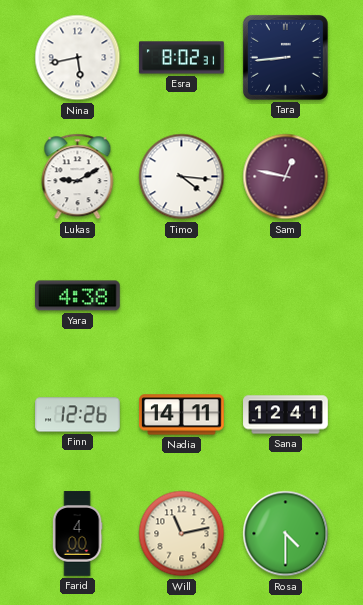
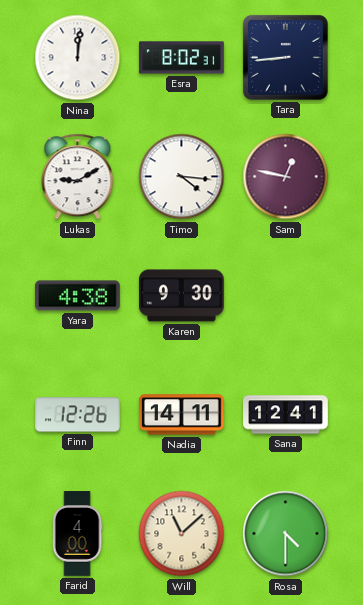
Nina: 5:43 -> 12:01
Karen: none -> 9:30
Will: 11:13 -> 11:08
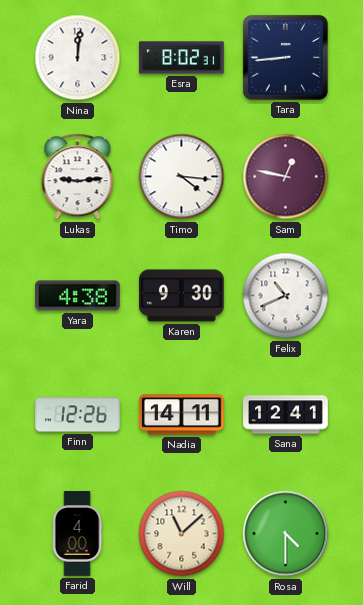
Lukas: 9:10 -> 9:14
Felix: none -> 10:41
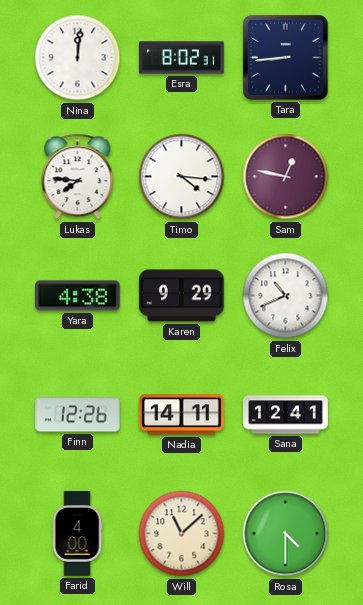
Lukas: 9:14 -> 7:46
Karen: 9:30 -> 9:29
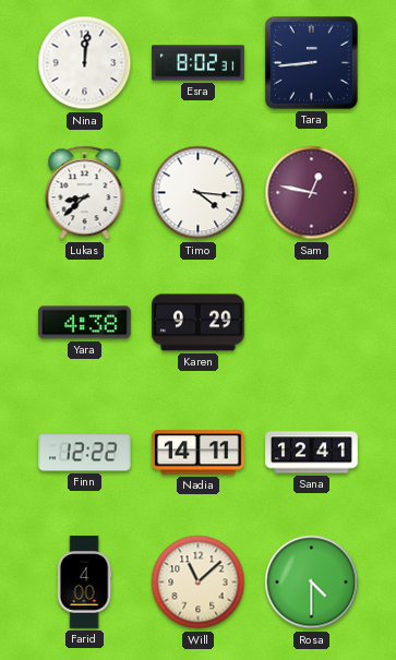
Lukas: 7:46 -> 8:38
Felix: 10:41 -> none
Finn: 12:26 -> 12:22
